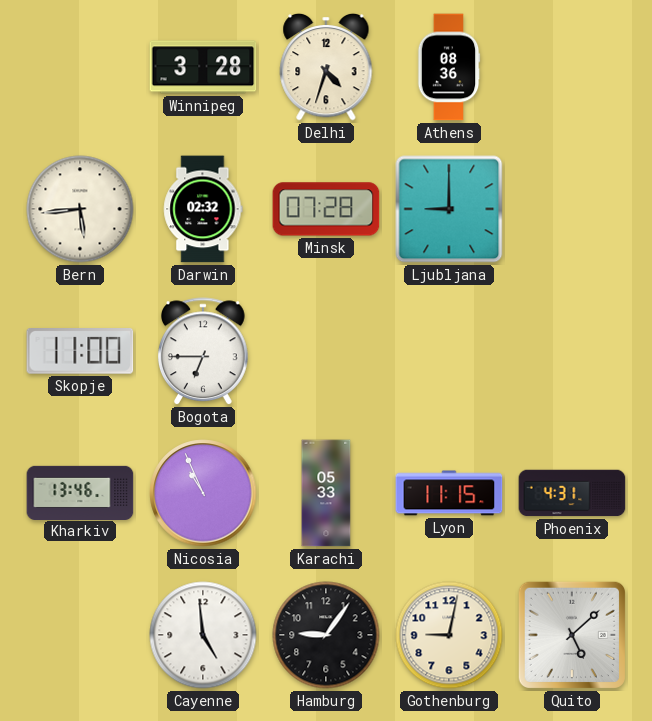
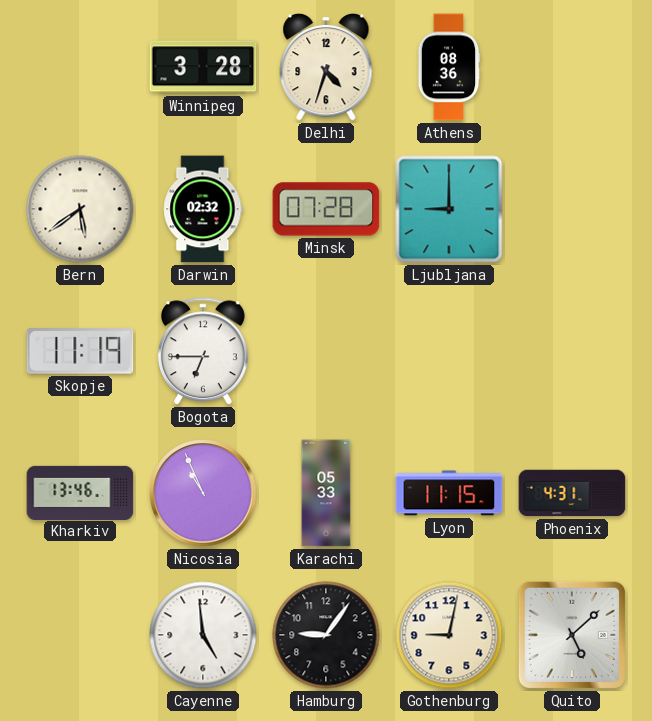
Bern: 5:44 -> 5:39
Skopje: 11:00 -> 11:19
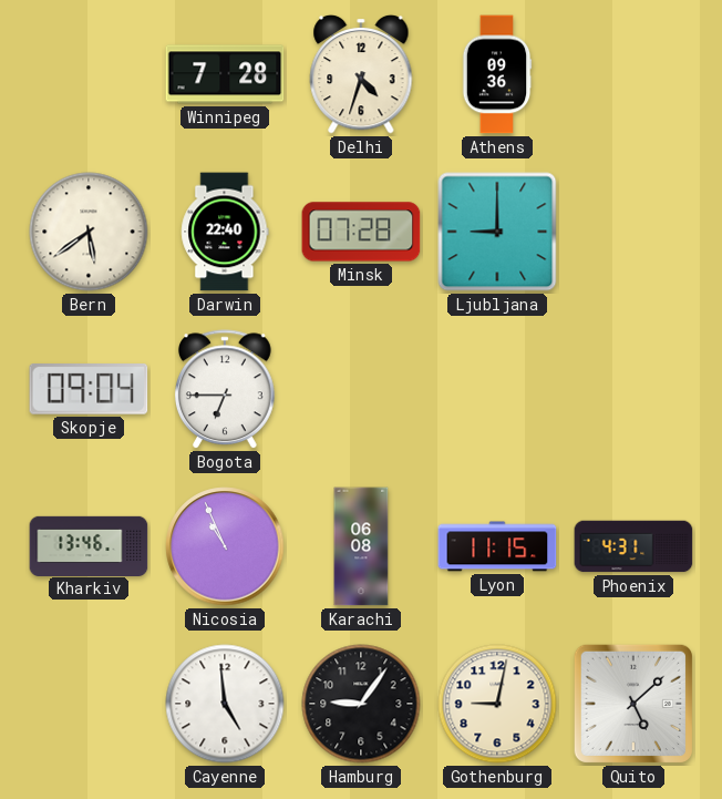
Winnipeg: 3:28 -> 7:28
Athens: 08:36 -> 09:36
Darwin: 02:32 -> 22:40
Skopje: 11:19 -> 09:04
Karachi: 05:33 -> 06:08
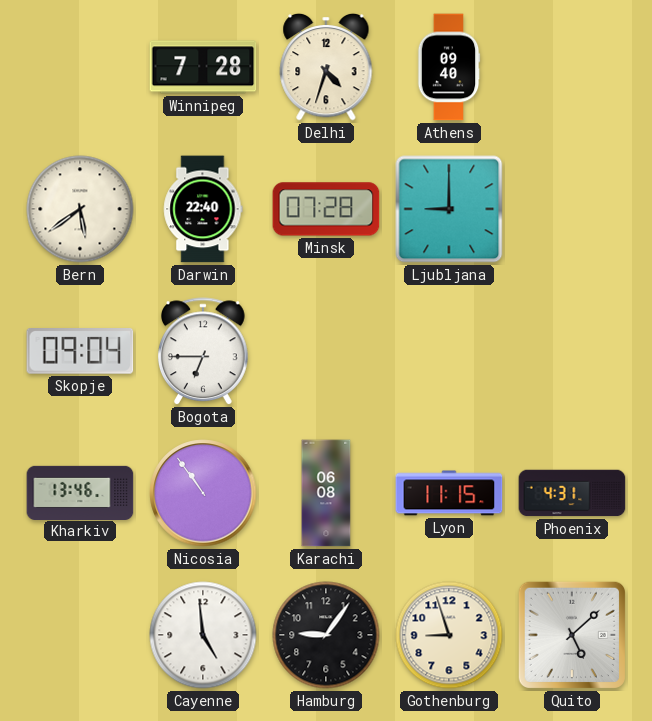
Athens: 09:36 -> 09:40
Nicosia: 10:56 -> 10:54
Gothenburg: 9:02 -> 8:57
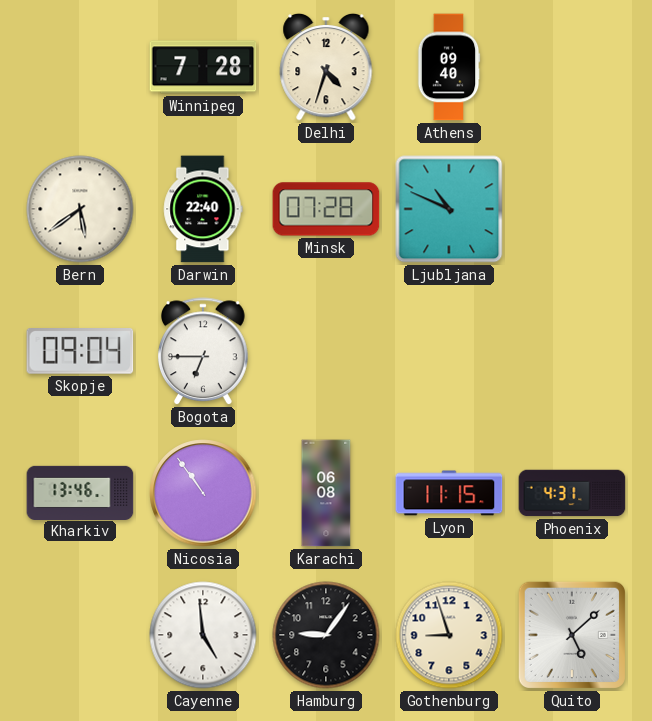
Ljubljana: 9:00 -> 10:49
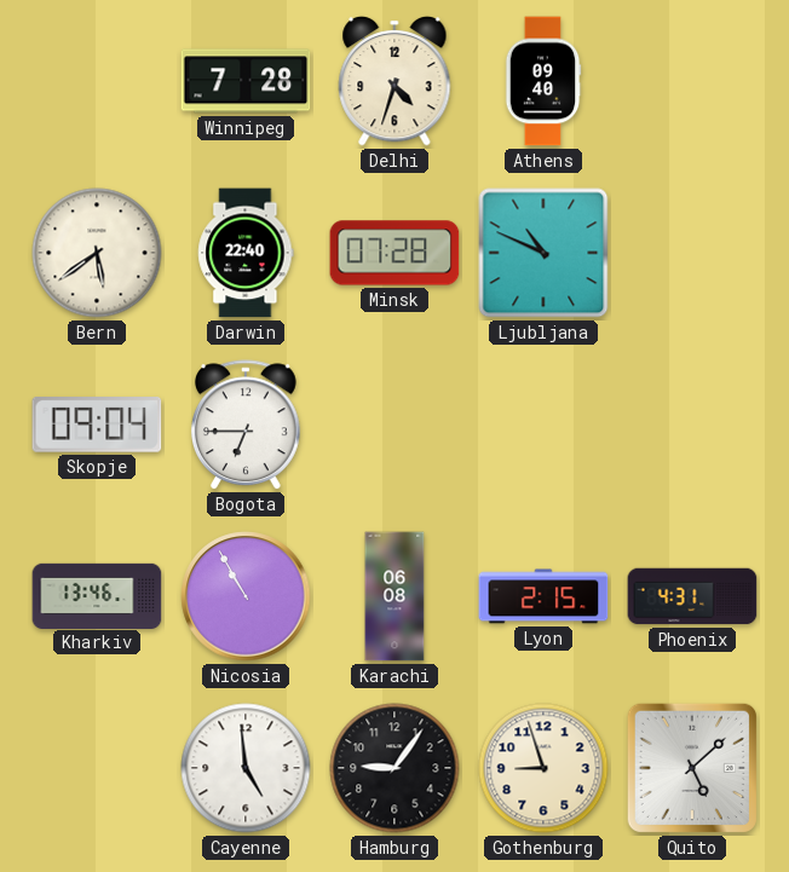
Nicosia: 10:54 -> 10:55
Lyon: 11:15 -> 2:15
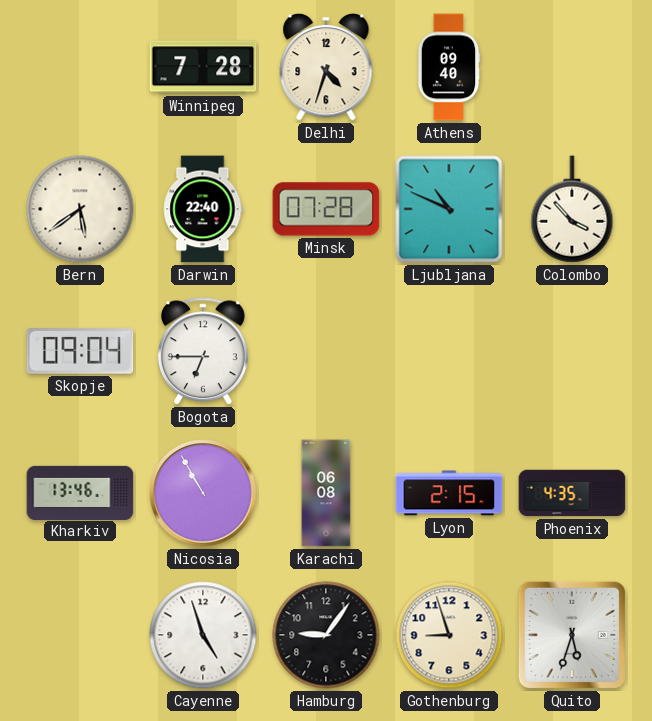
Colombo: none -> 3:53
Phoenix: 4:31 -> 4:35
Cayenne: 4:59 -> 4:57
Quito: 5:08 -> 5:33
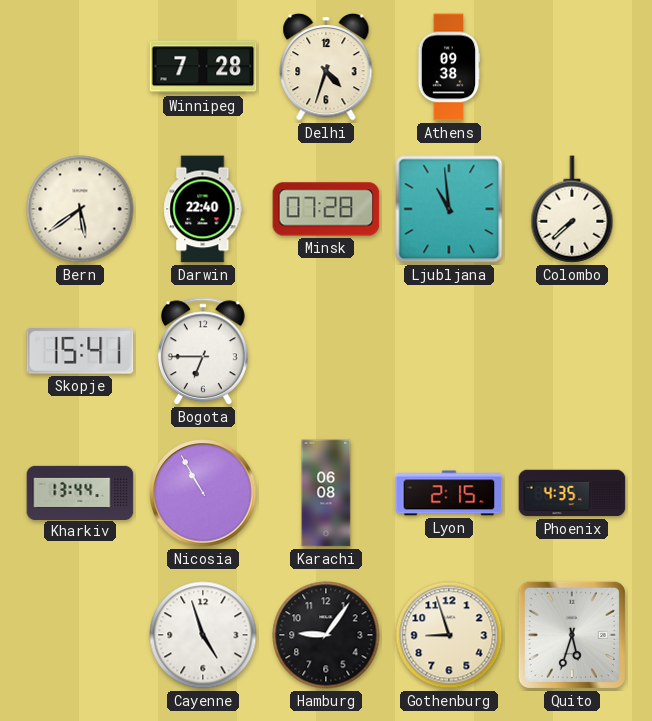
Athens: 09:40 -> 09:38
Ljubljana: 10:49 -> 10:59
Colombo: 3:53 -> 7:38
Skopje: 09:04 -> 15:41
Kharkiv: 13:46 -> 13:44
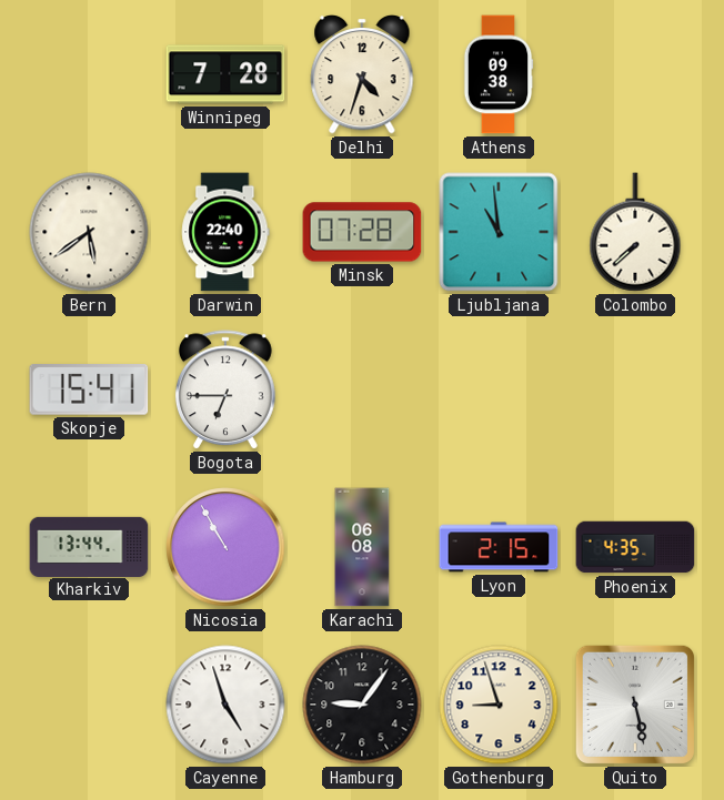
Quito: 5:33 -> 5:28
